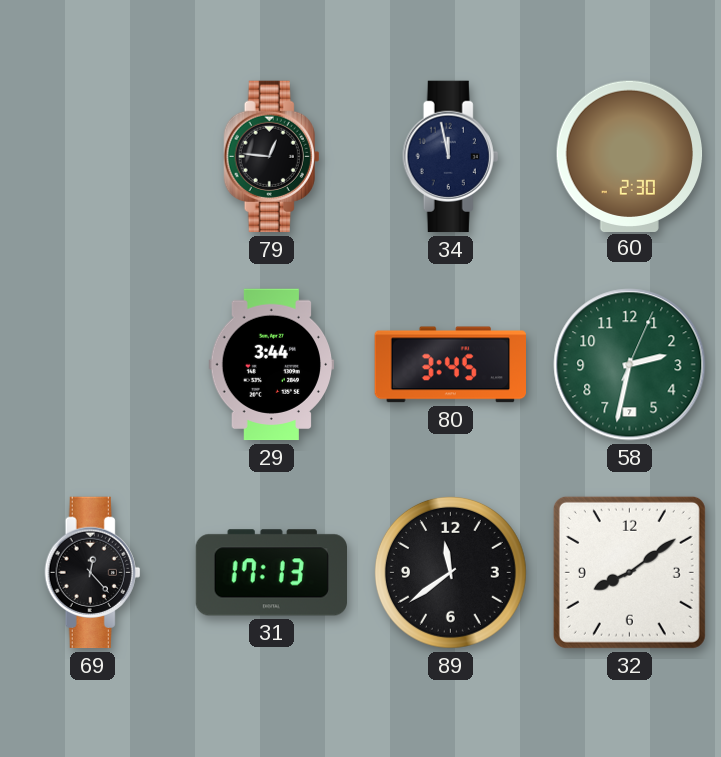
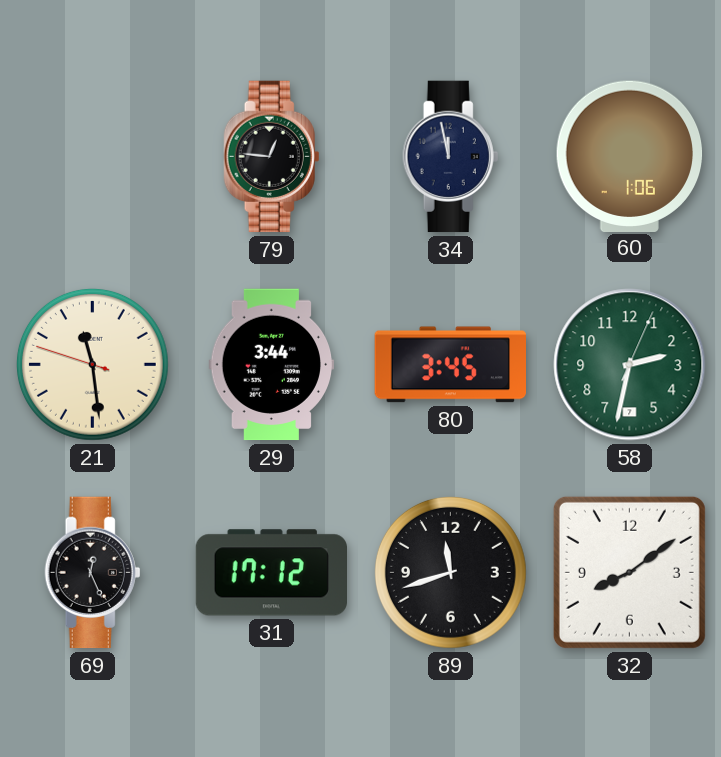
60: 2:30 -> 1:06
21: none -> 11:28
69: 12:23 -> 12:26
31: 17:13 -> 17:12
89: 11:39 -> 11:42
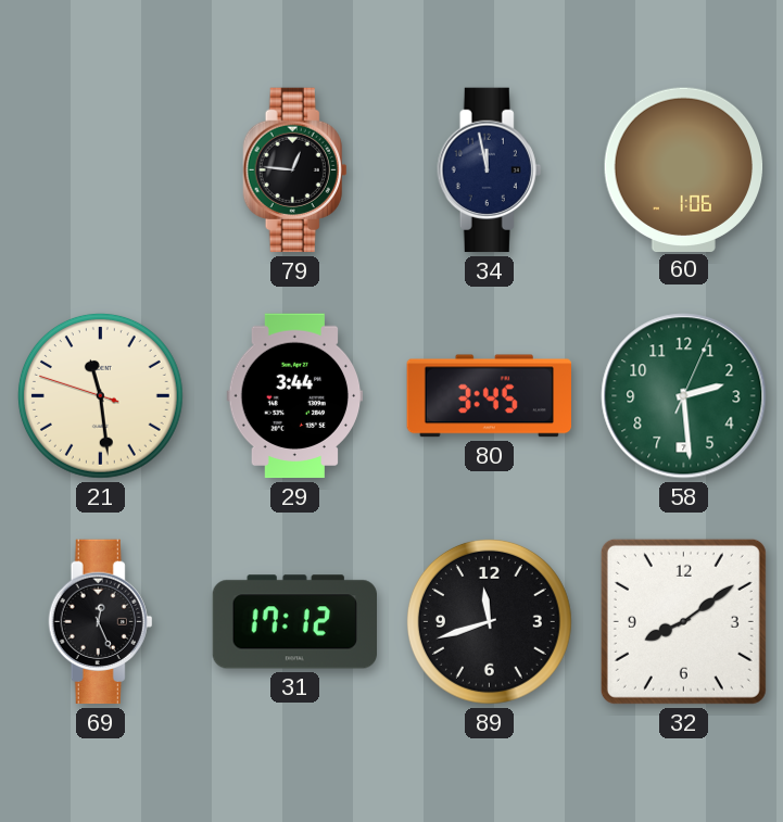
58: 2:32 -> 2:29
